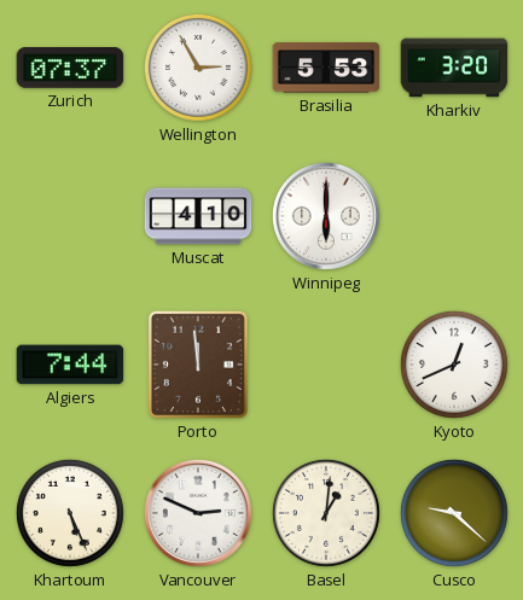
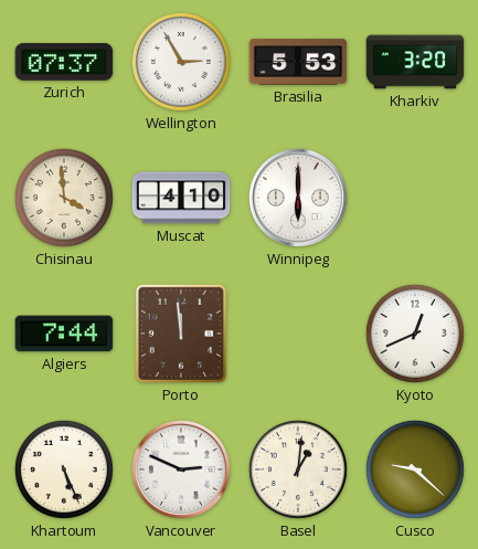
Chisinau: none -> 3:59
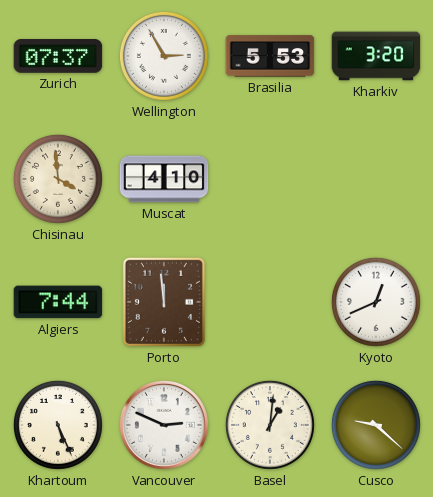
Winnipeg: 6:00 -> none
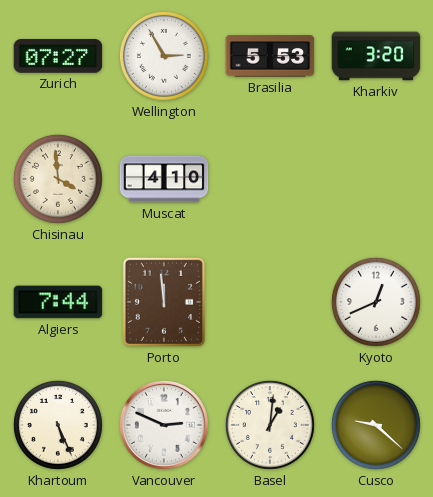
Zurich: 07:37 -> 07:27
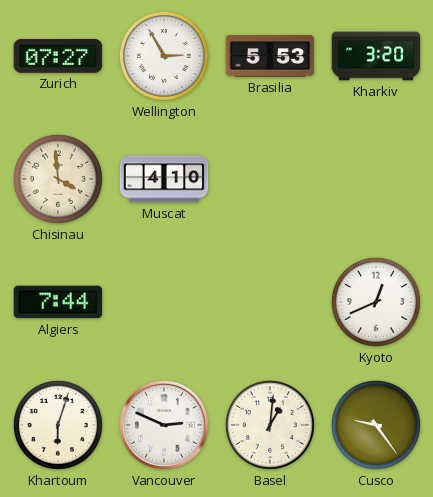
Porto: 11:59 -> none
Khartoum: 5:26 -> 6:03
Cusco: 9:22 -> 9:24
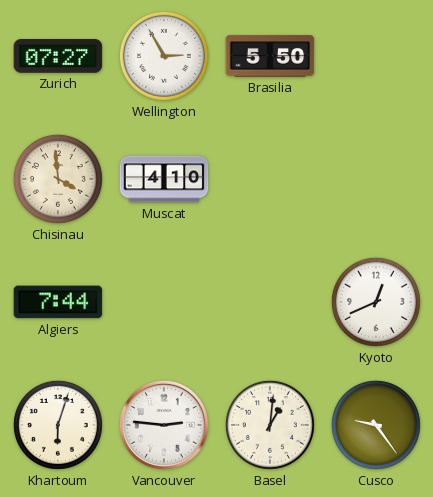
Brasilia: 5:53 -> 5:50
Kharkiv: 3:20 -> none
Vancouver: 2:49 -> 2:46
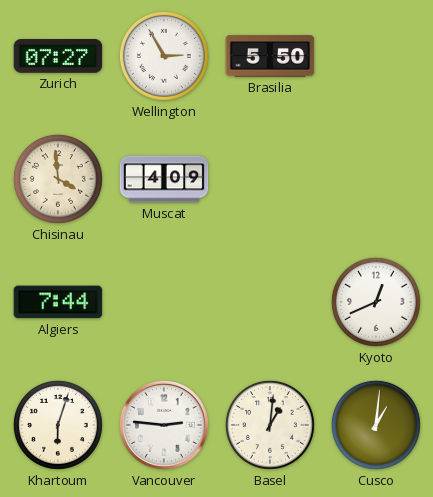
Muscat: 4:10 -> 4:09
Cusco: 9:24 -> 1:01
